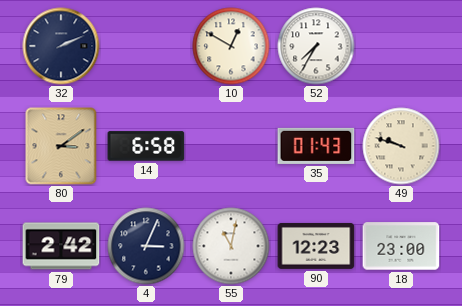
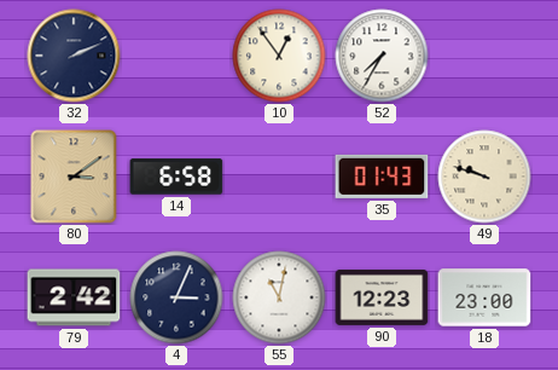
10: 12:50 -> 12:54
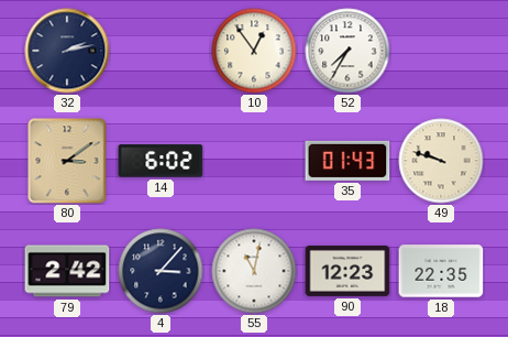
32: 2:11 -> 2:13
14: 6:58 -> 6:02
4: 3:04 -> 3:07
18: 23:00 -> 22:35
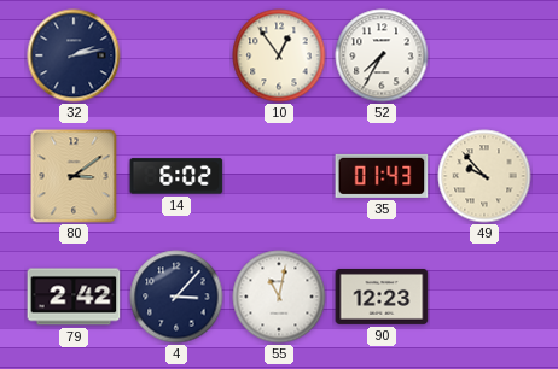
49: 9:48 -> 9:53
18: 22:35 -> none
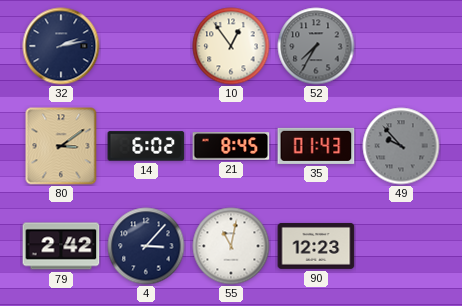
52 dial: white -> grey
21: none -> 8:45
49 dial: cream -> grey
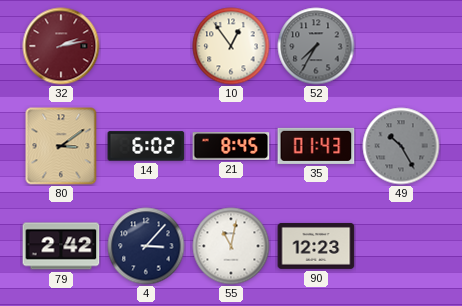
32 dial: navy -> burgundy
49: 9:53 -> 10:25
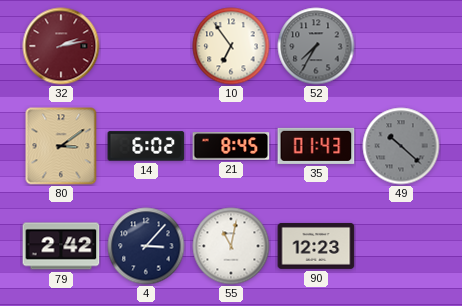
10: 12:54 -> 6:54
49: 10:25 -> 10:22
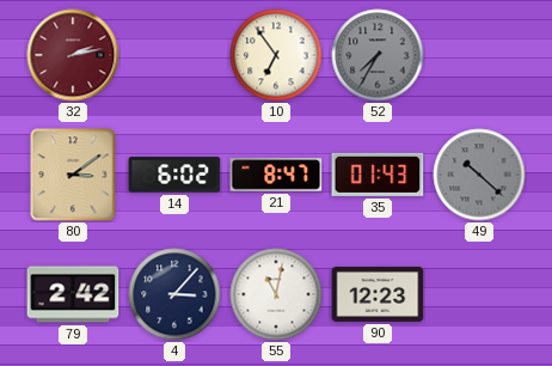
21: 8:45 -> 8:47
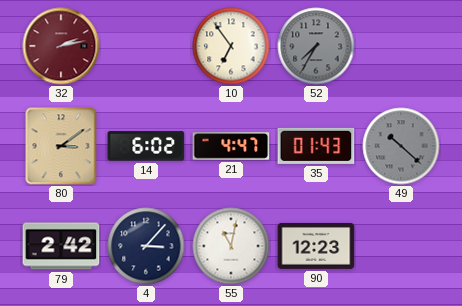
21: 8:47 -> 4:47
